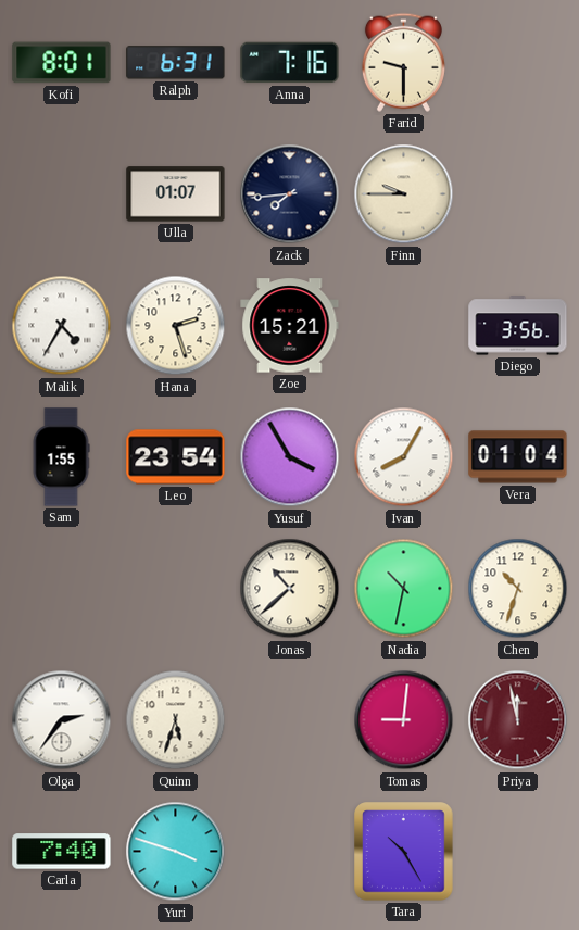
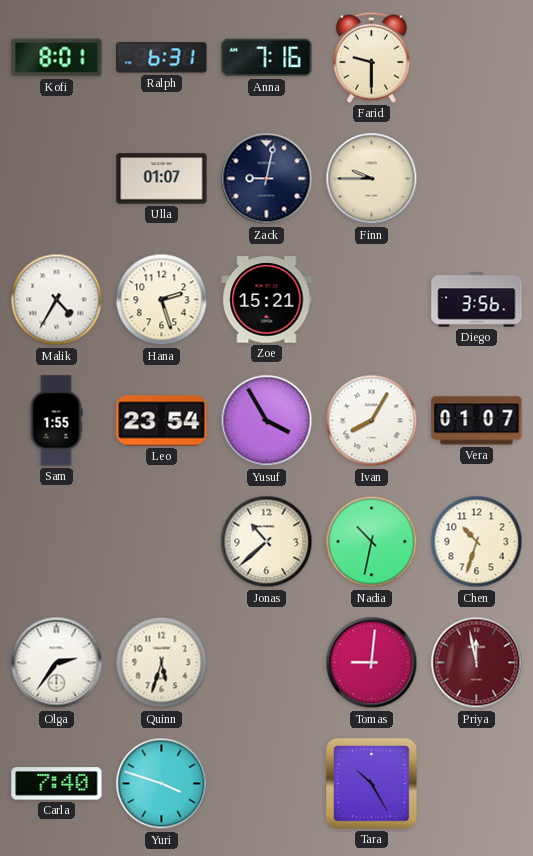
Zack: 7:44 -> 9:02
Vera: 01:04 -> 01:07
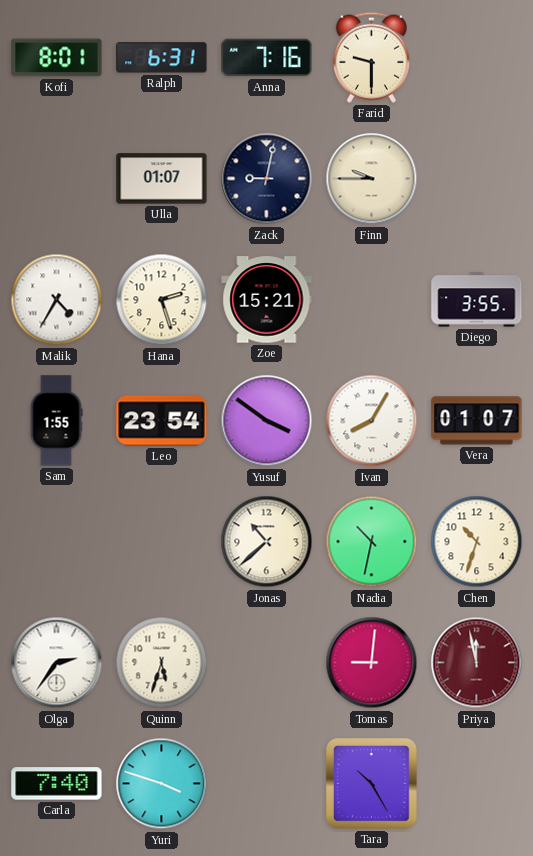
Diego: 3:56 -> 3:55
Yusuf: 3:55 -> 3:51
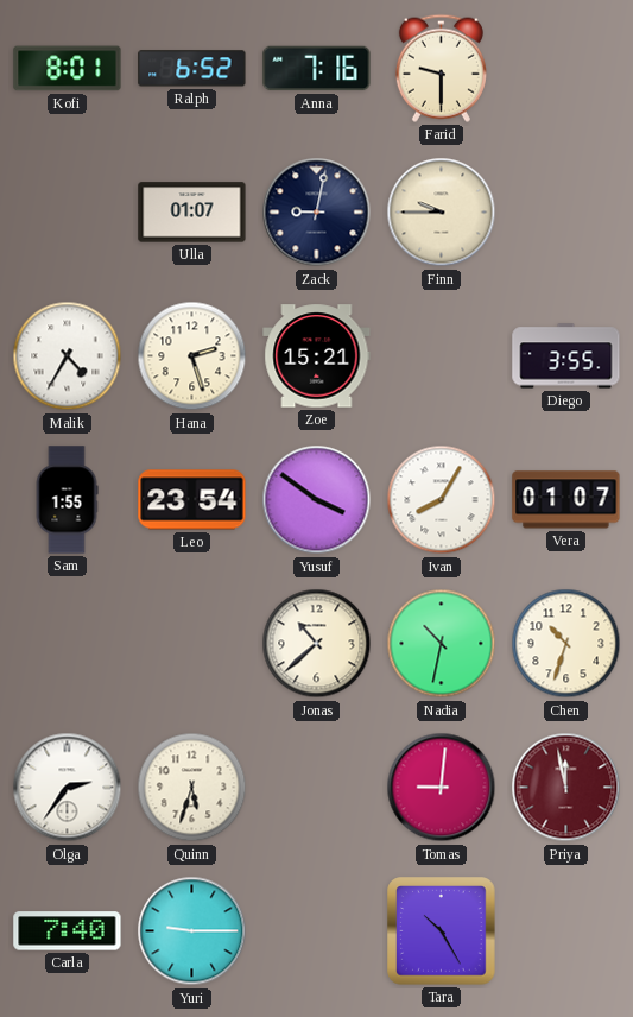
Ralph: 6:31 -> 6:52
Yuri: 3:48 -> 9:15
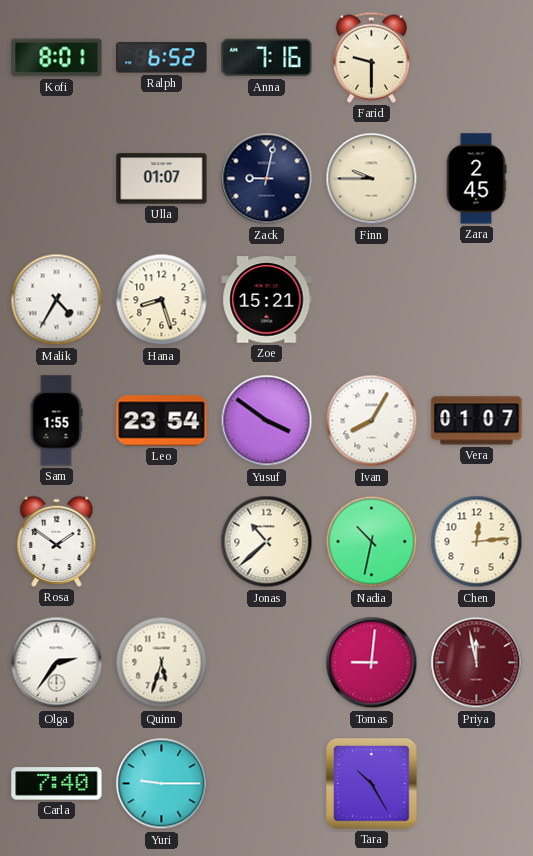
Zara: none -> 2:45
Hana: 2:27 -> 8:27
Diego: 3:55 -> none
Rosa: none -> 1:51
Chen: 10:33 -> 12:14
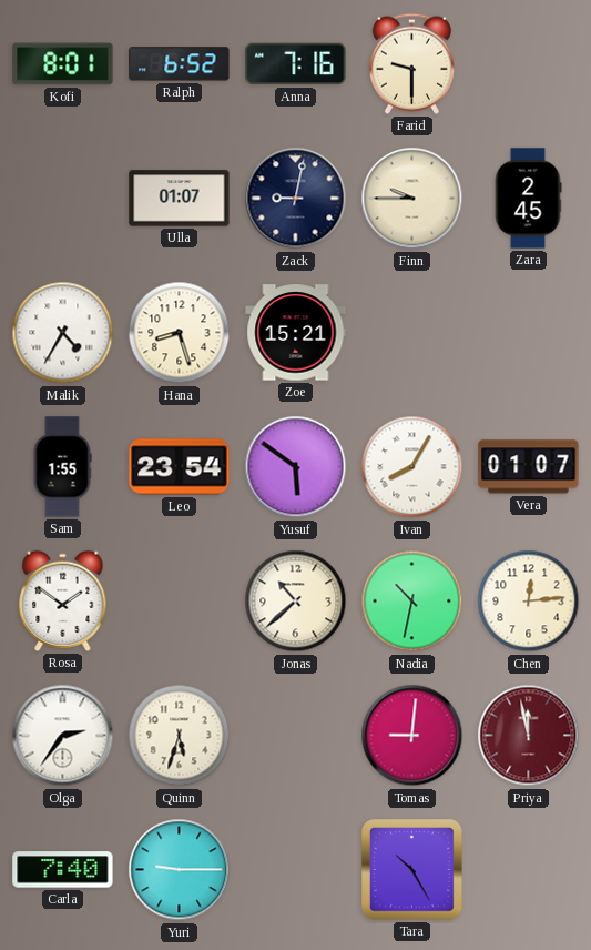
Yusuf: 3:51 -> 5:51
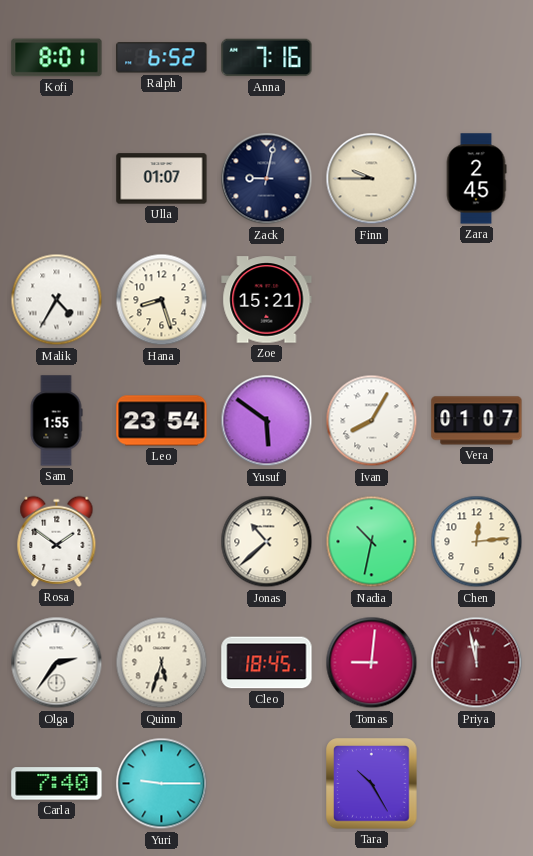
Farid: 9:30 -> none
Cleo: none -> 18:45
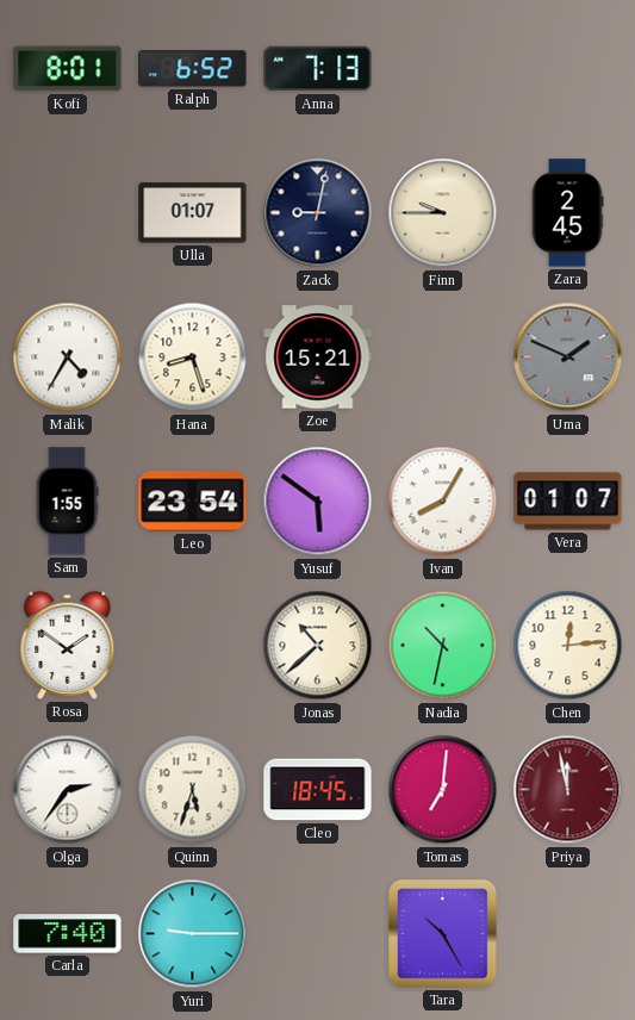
Anna: 7:16 -> 7:13
Uma: none -> 1:49
Tomas: 9:01 -> 7:01
